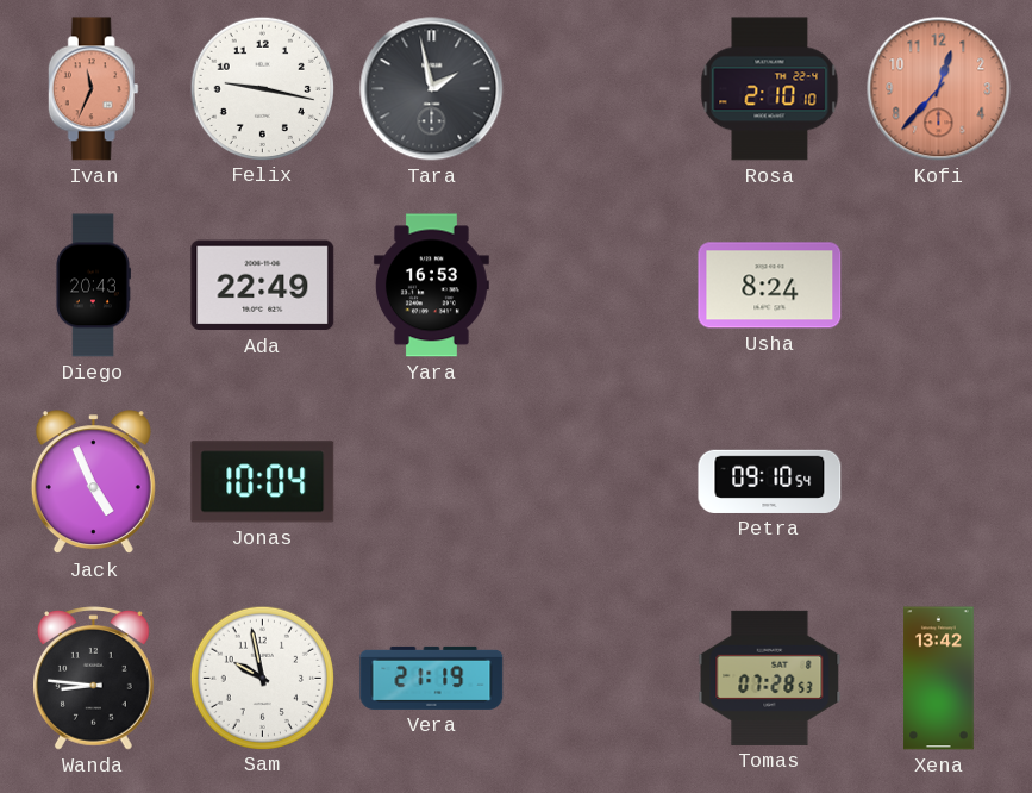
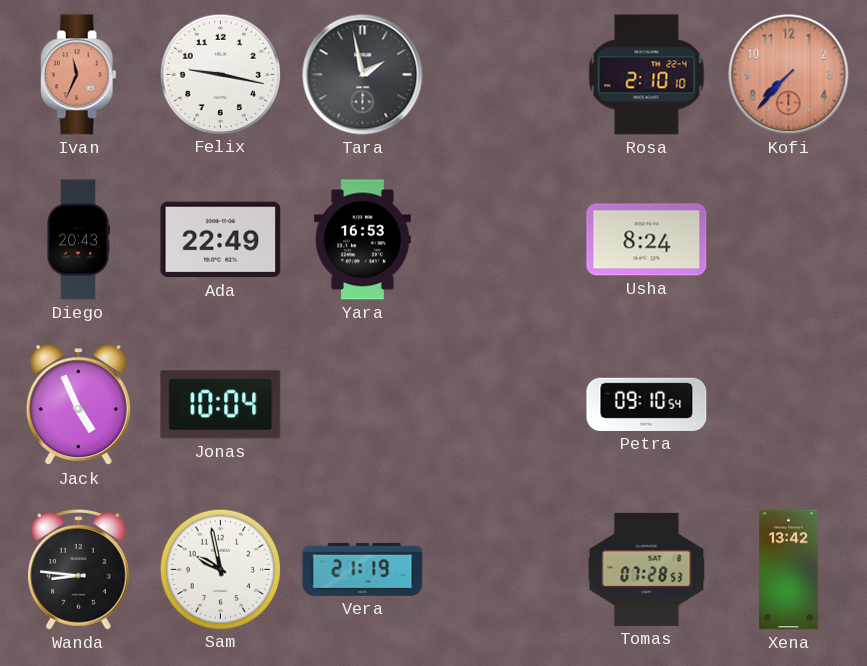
Kofi: 12:37 -> 7:37
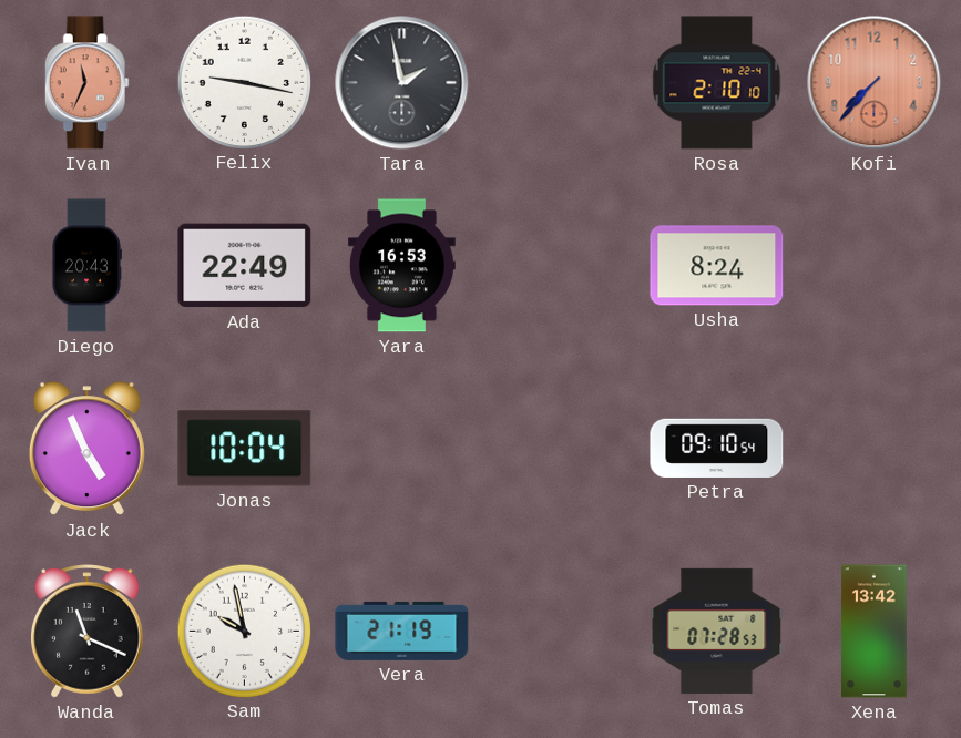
Wanda: 8:46 -> 11:19
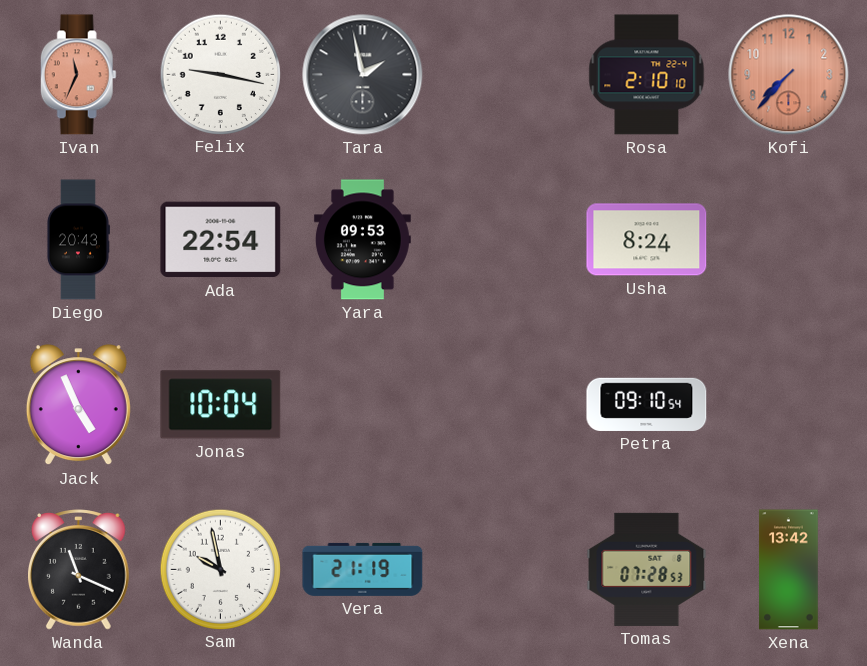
Ada: 22:49 -> 22:54
Yara: 16:53 -> 09:53
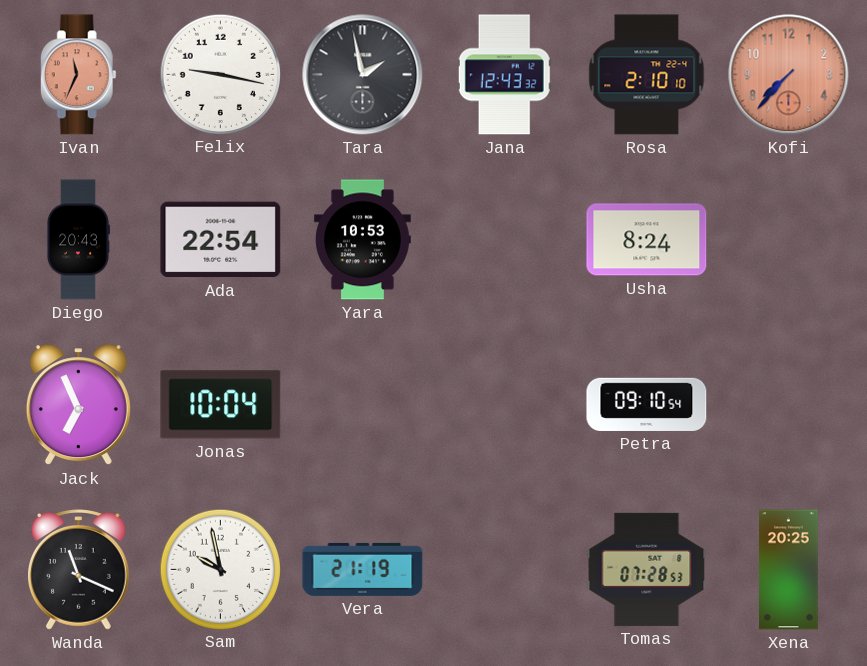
Jana: none -> 12:43
Yara: 09:53 -> 10:53
Jack: 4:56 -> 6:56
Xena: 13:42 -> 20:25
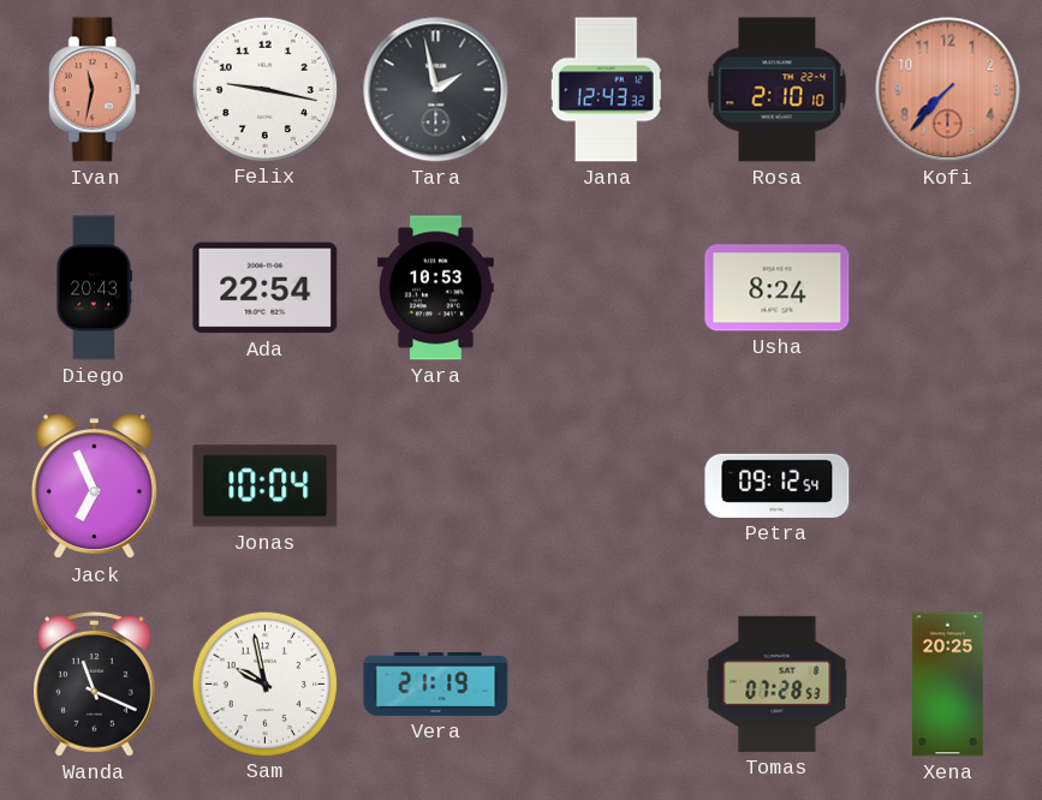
Ivan: 11:34 -> 11:32
Petra: 09:10 -> 09:12
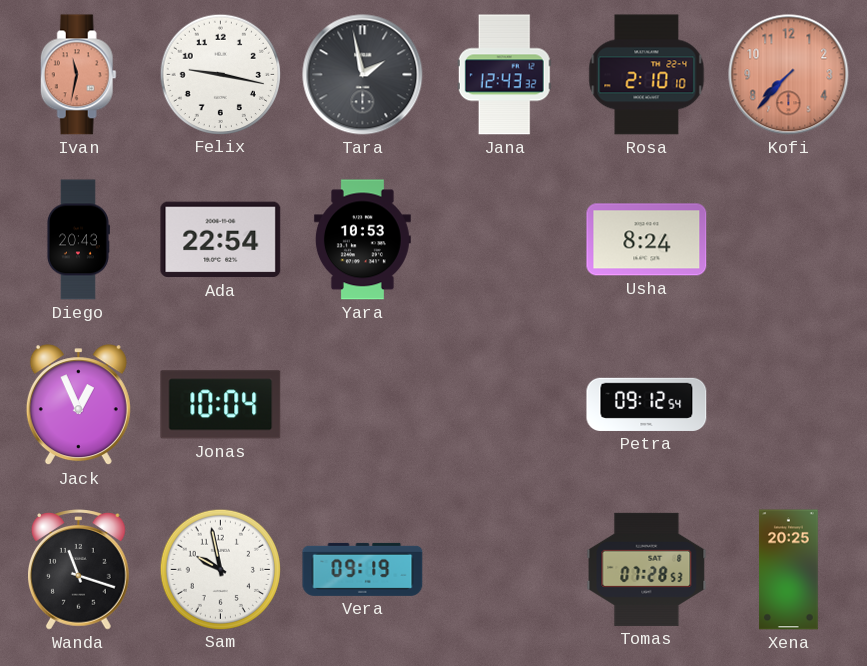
Jack: 6:56 -> 12:56
Wanda: 11:19 -> 11:18
Vera: 21:19 -> 09:19
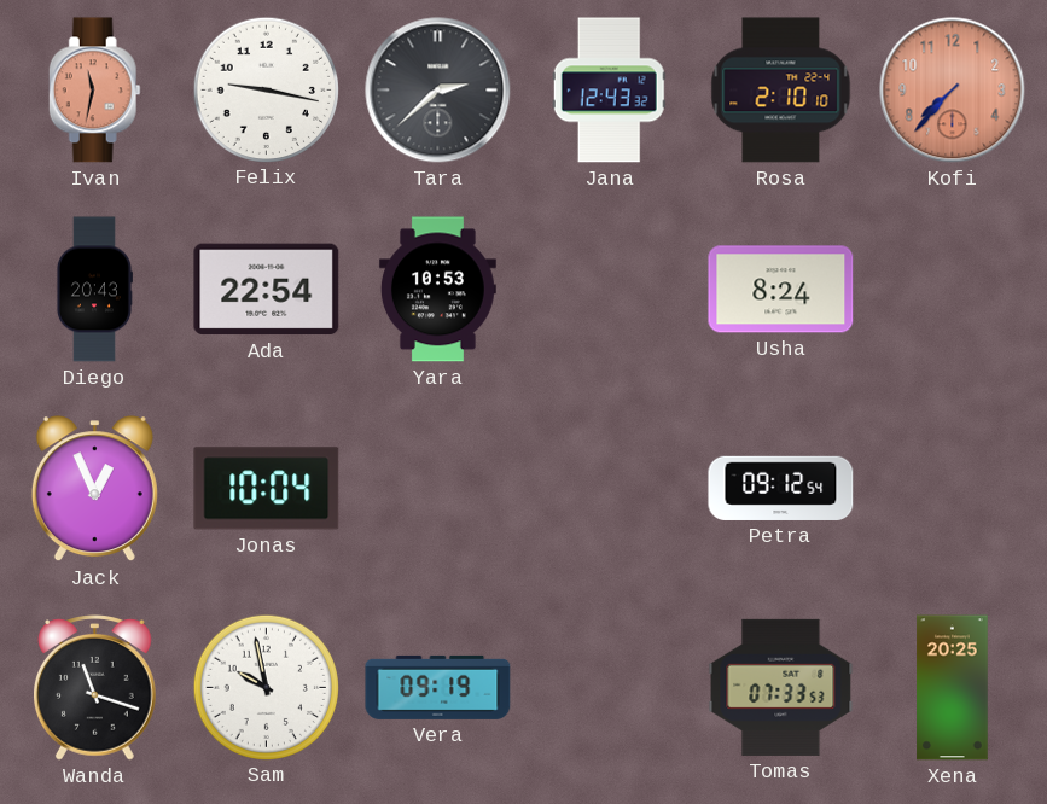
Tara: 1:58 -> 2:38
Tomas: 07:28 -> 07:33
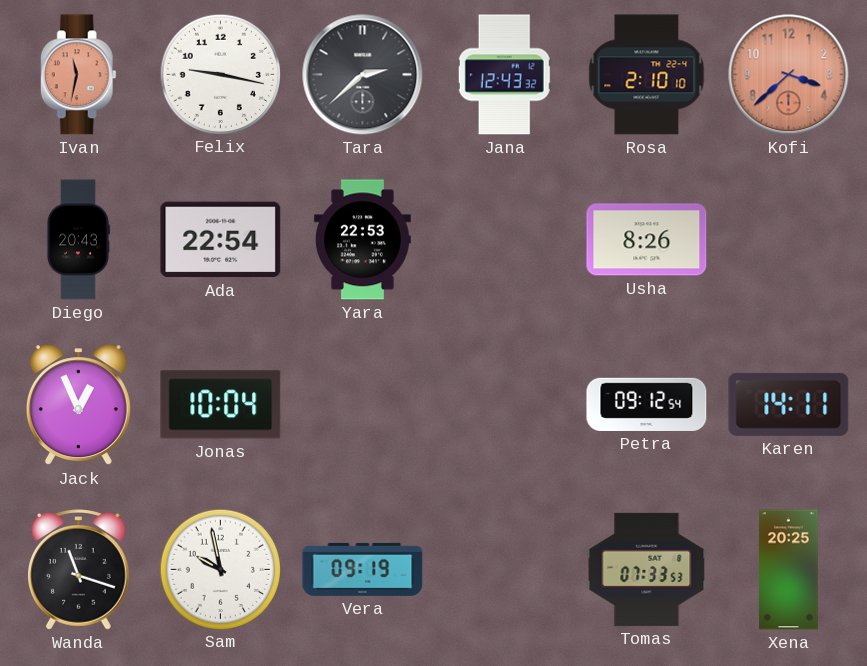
Kofi: 7:37 -> 3:38
Yara: 10:53 -> 22:53
Usha: 8:24 -> 8:26
Karen: none -> 14:11
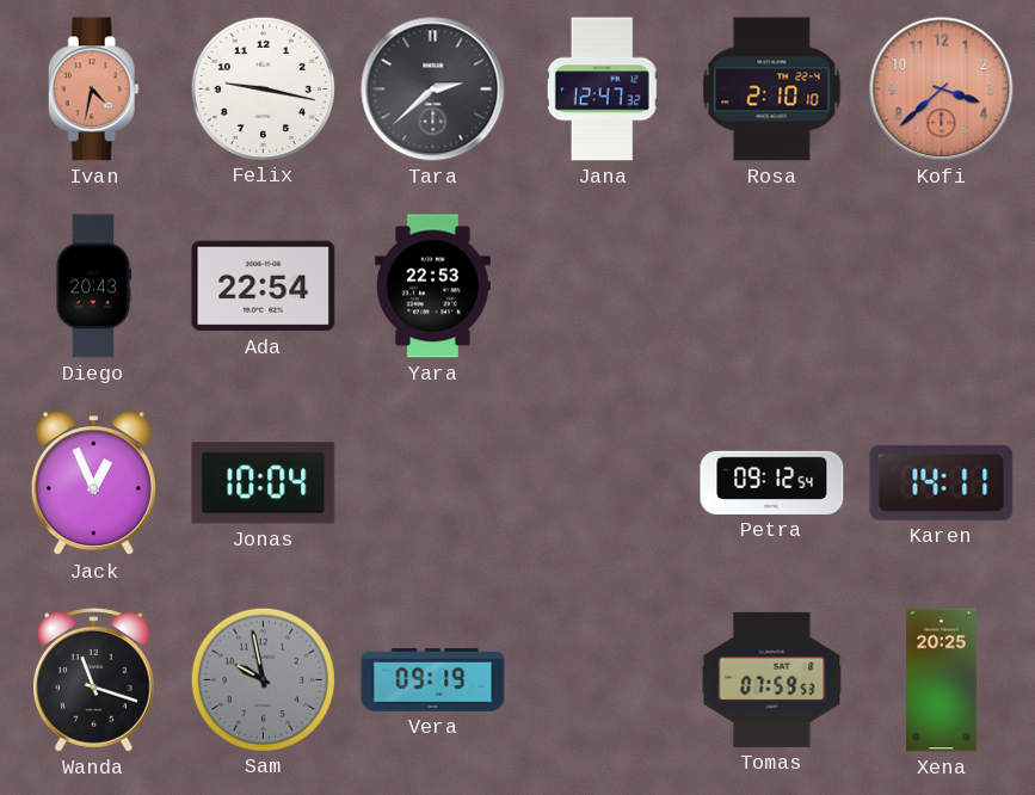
Ivan: 11:32 -> 4:32
Jana: 12:43 -> 12:47
Usha: 8:26 -> none
Sam dial: white -> grey
Tomas: 07:33 -> 07:59
